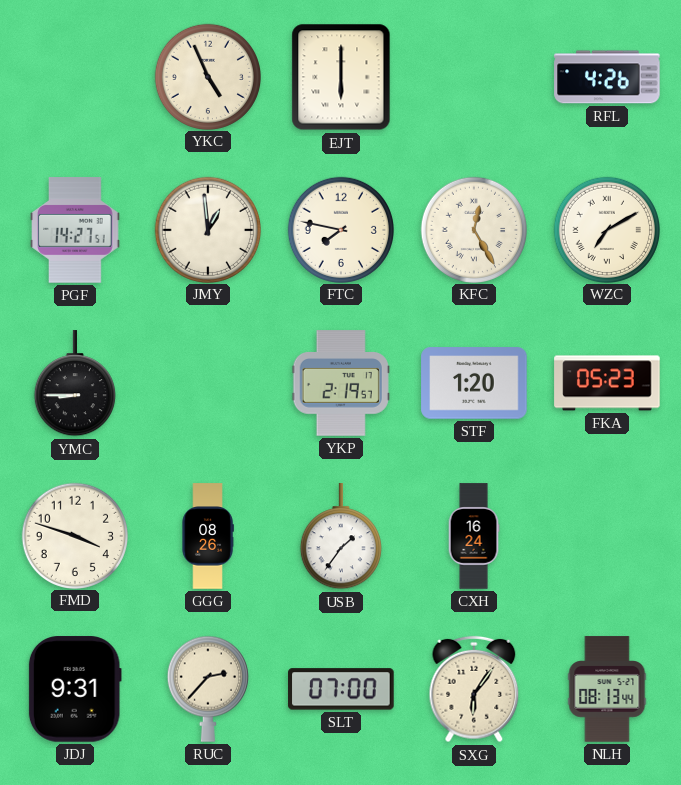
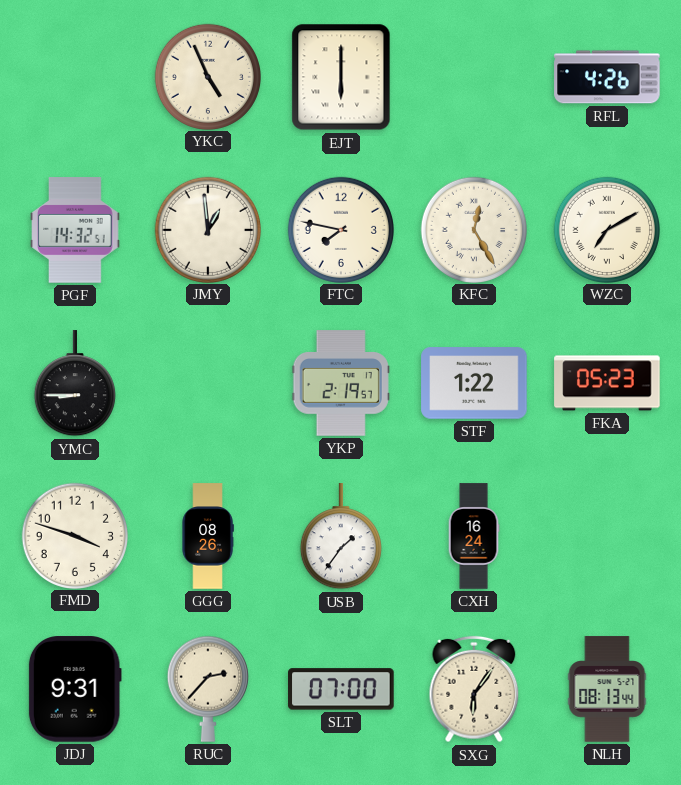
PGF: 14:27 -> 14:32
STF: 1:20 -> 1:22
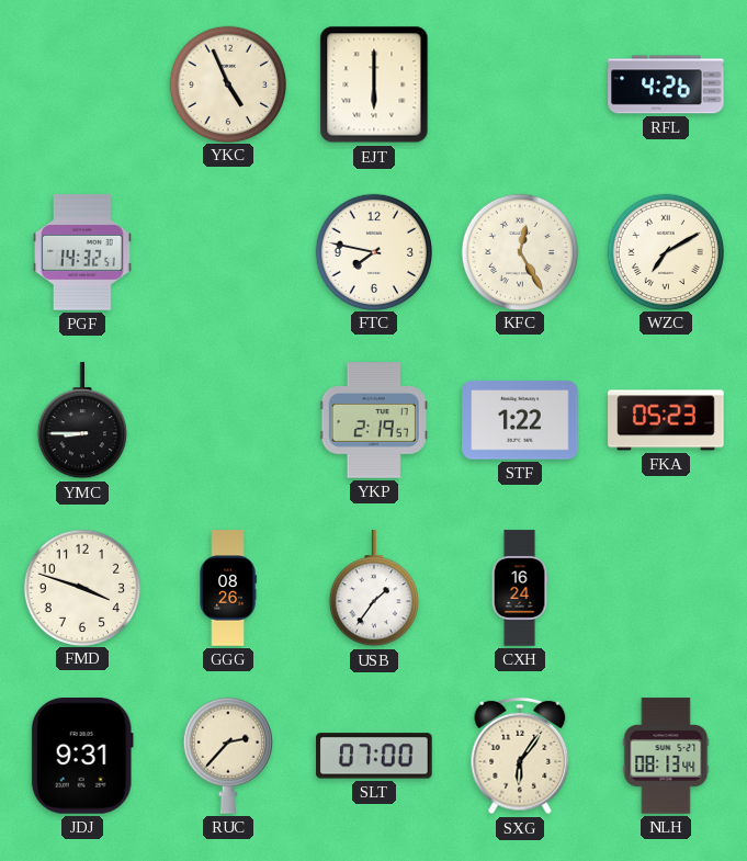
JMY: 12:59 -> none
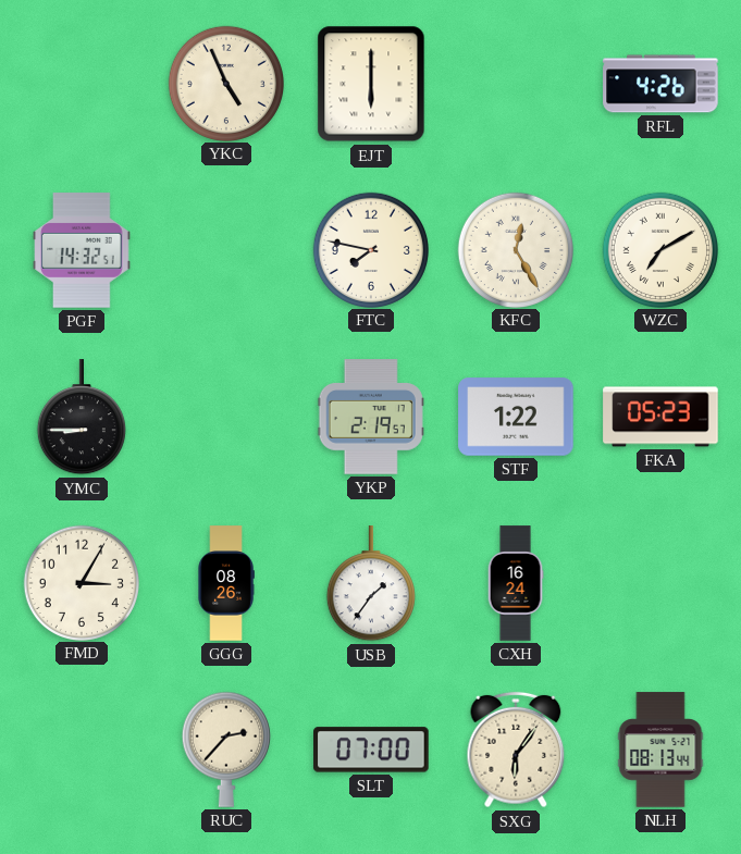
FMD: 3:48 -> 3:05
JDJ: 9:31 -> none
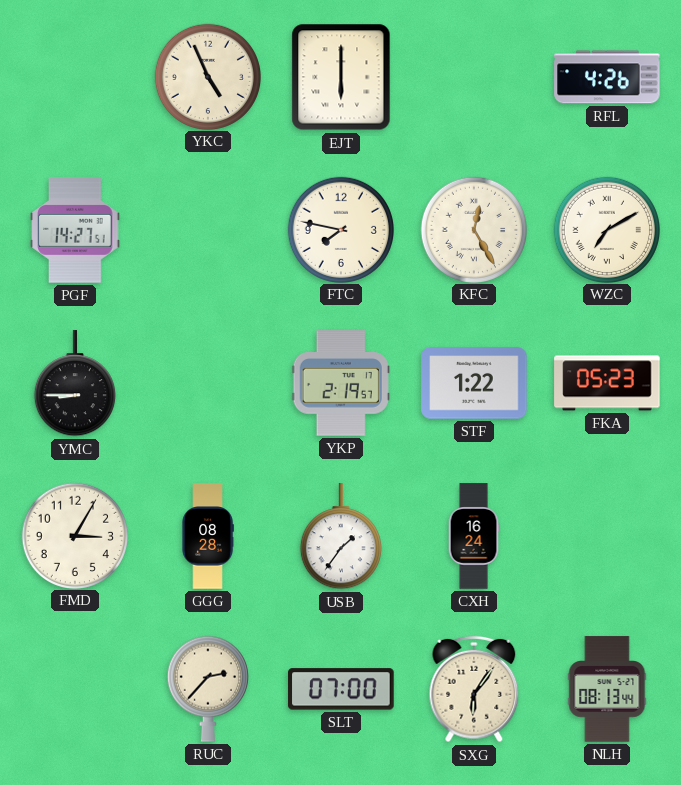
PGF: 14:32 -> 14:27
GGG: 08:26 -> 08:28
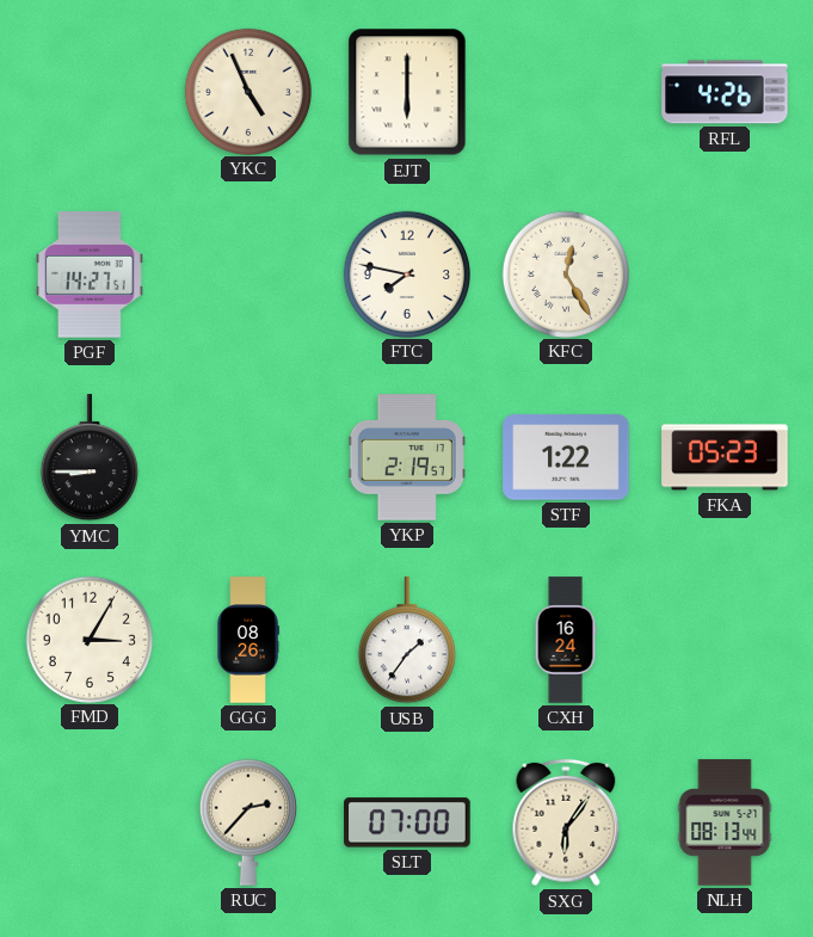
WZC: 7:10 -> none
GGG: 08:28 -> 08:26
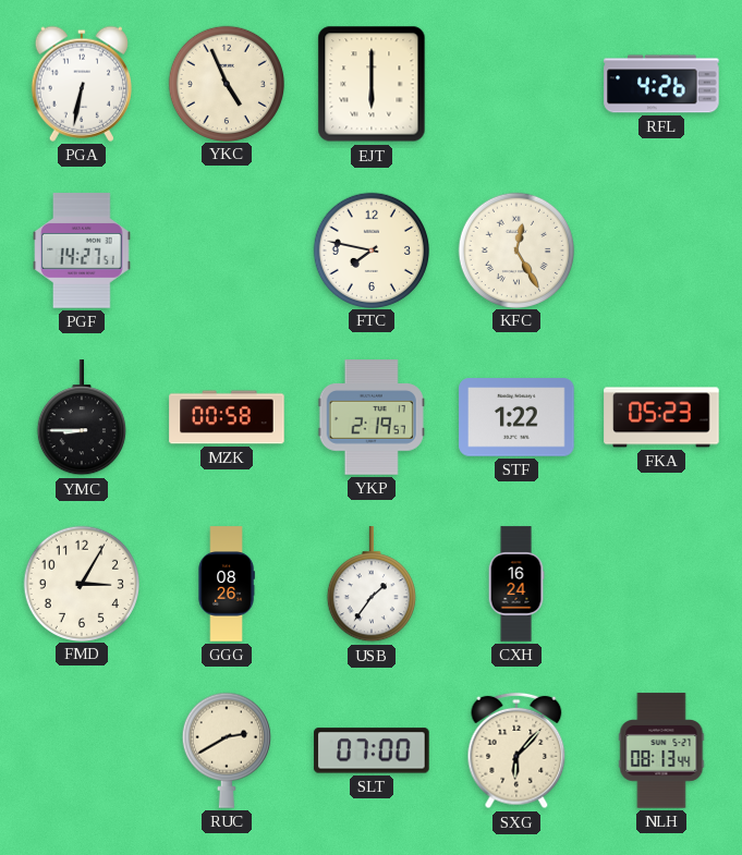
PGA: none -> 6:32
MZK: none -> 00:58
RUC: 2:37 -> 2:40
SXG: 6:06 -> 6:07
